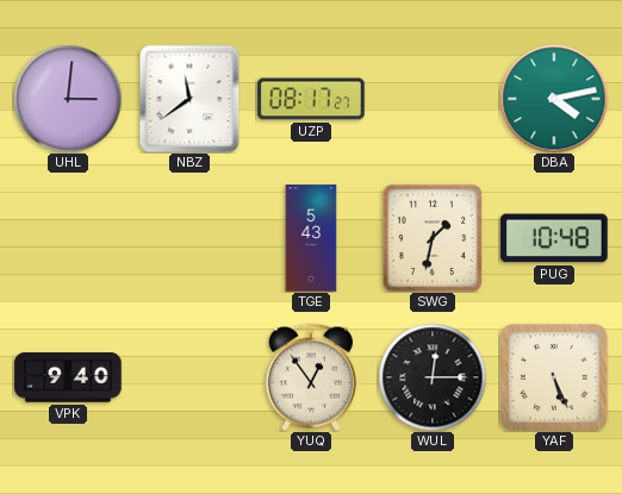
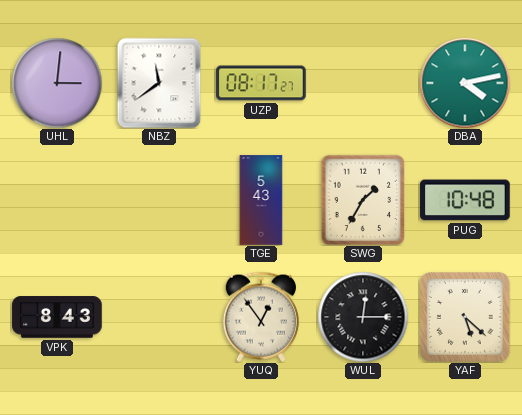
SWG: 1:32 -> 1:35
VPK: 9:40 -> 8:43
YAF: 5:26 -> 5:22
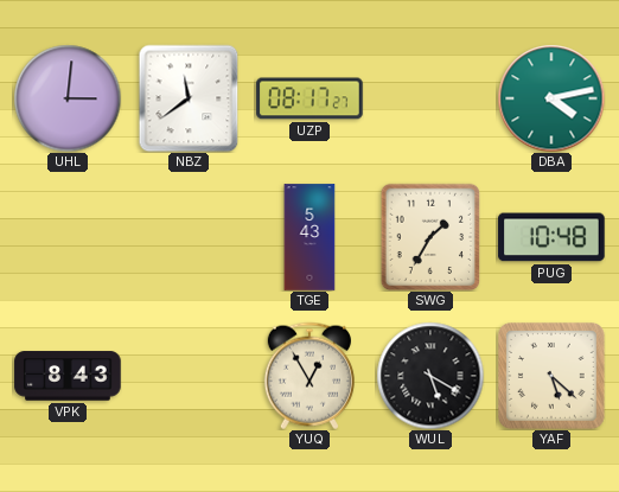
YUQ: 12:54 -> 12:55
WUL: 12:15 -> 5:20
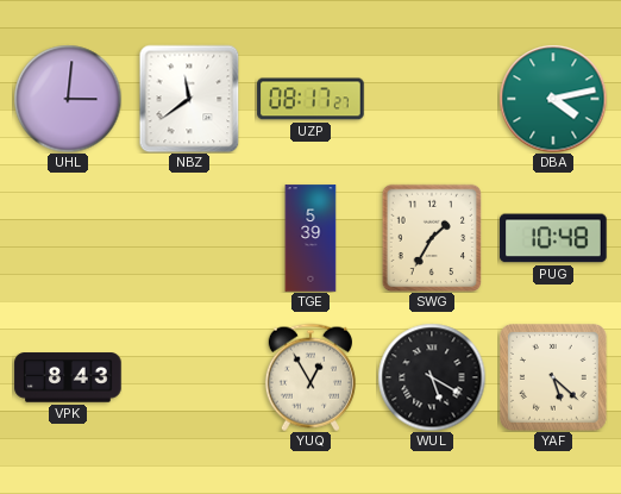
TGE: 5:43 -> 5:39
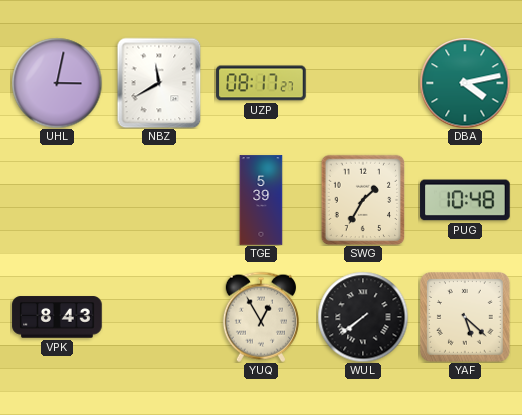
UHL: 3:01 -> 3:02
NBZ: 11:39 -> 11:40
WUL: 5:20 -> 7:39
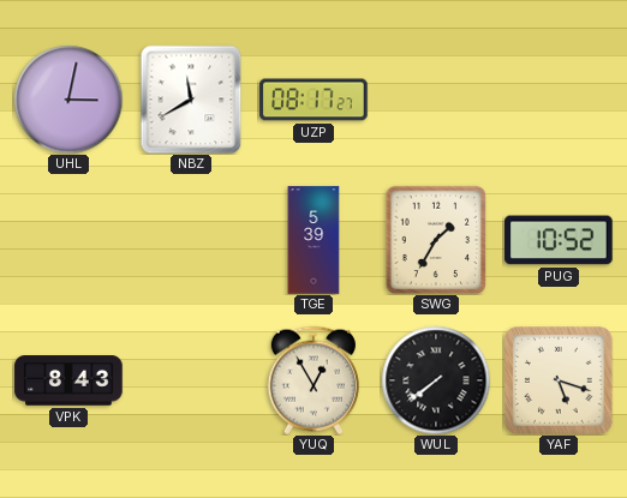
DBA: 4:13 -> none
PUG: 10:48 -> 10:52
YAF: 5:22 -> 5:18
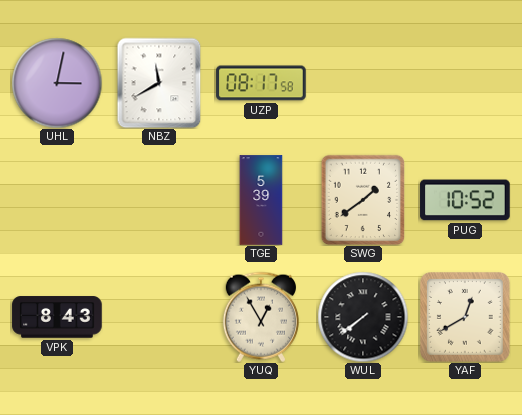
UZP: 08:17:27 -> 08:17:58
SWG: 1:35 -> 1:39
YAF: 5:18 -> 12:40
